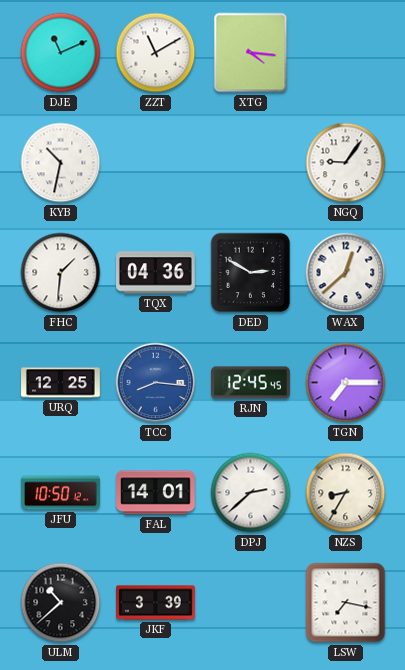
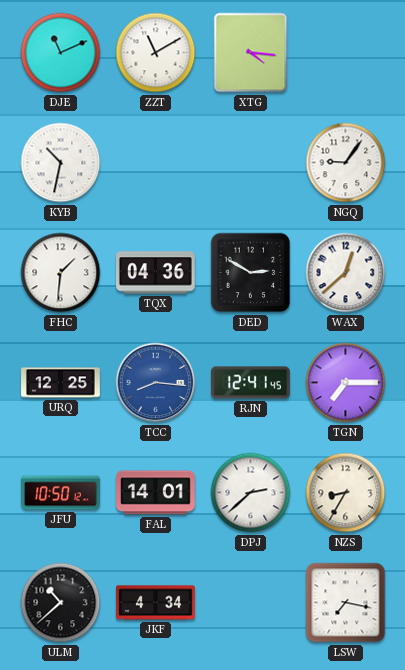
RJN: 12:45 -> 12:41
JKF: 3:39 -> 4:34
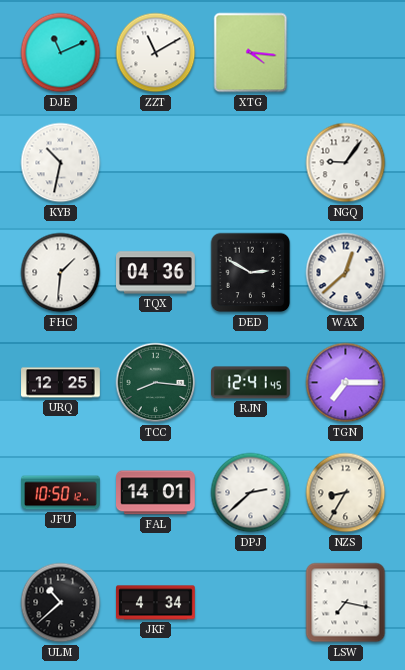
TCC dial: blue -> green
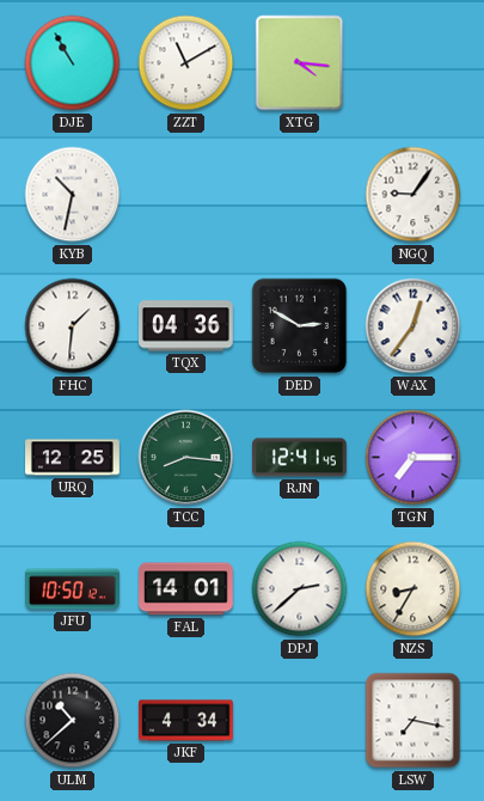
DJE: 11:11 -> 10:55
WAX: 12:38 -> 12:36
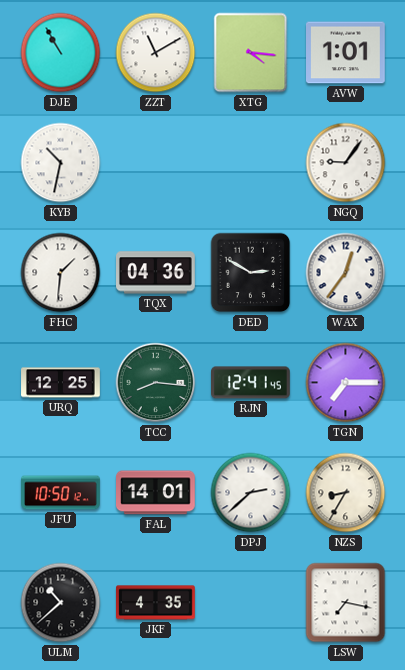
AVW: none -> 1:01
JKF: 4:34 -> 4:35
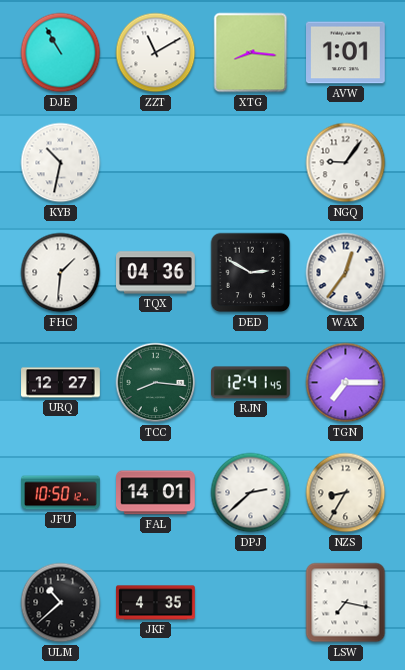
XTG: 4:16 -> 8:16
URQ: 12:25 -> 12:27
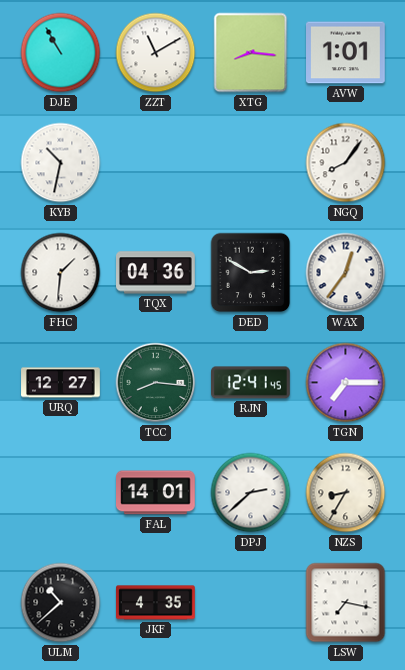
NGQ: 9:06 -> 8:06
JFU: 10:50 -> none
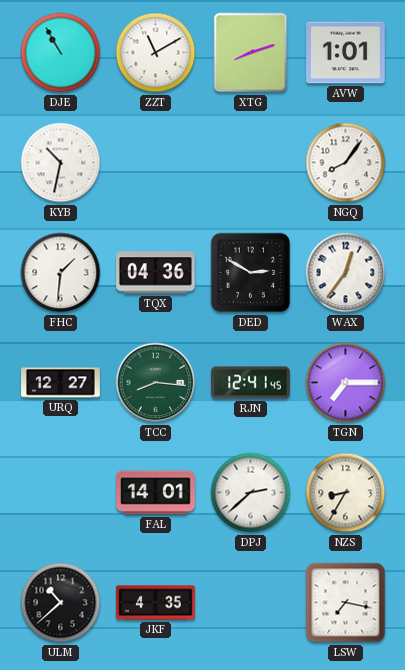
XTG: 8:16 -> 8:12
